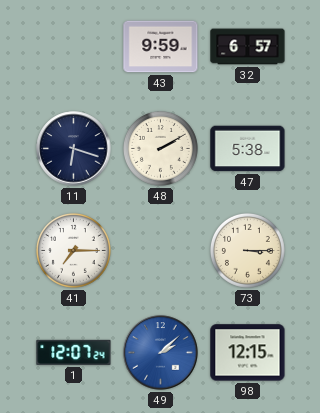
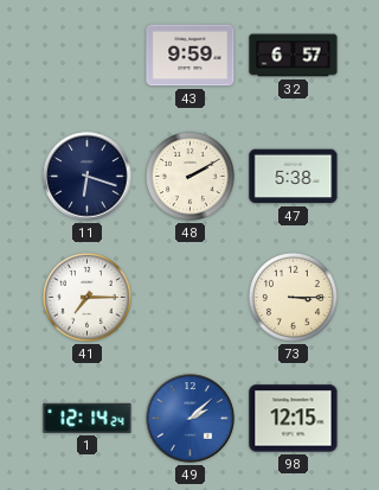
1: 12:07 -> 12:14
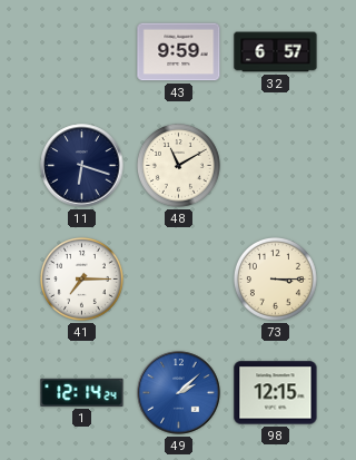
48: 2:10 -> 11:10
47: 5:38 -> none
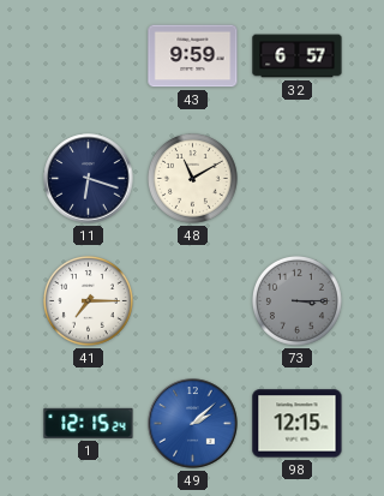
73 dial: cream -> grey
1: 12:14 -> 12:15
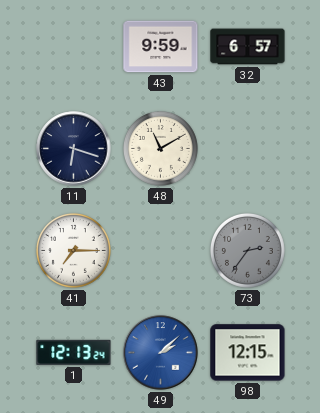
73: 3:15 -> 2:36
1: 12:15 -> 12:13
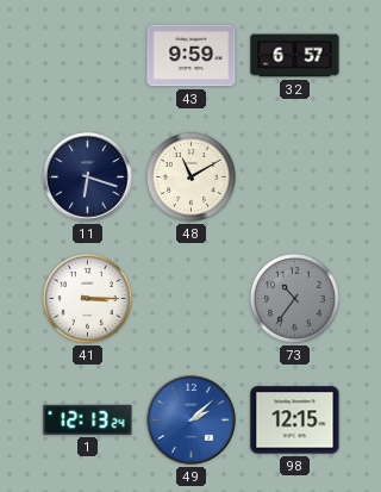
41: 7:15 -> 3:15
73: 2:36 -> 10:36
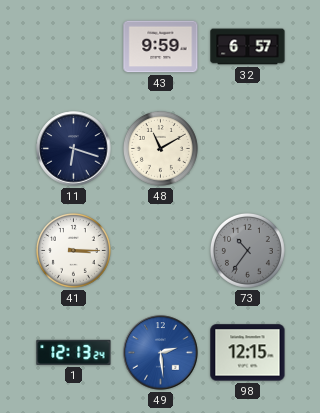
49: 2:08 -> 2:29
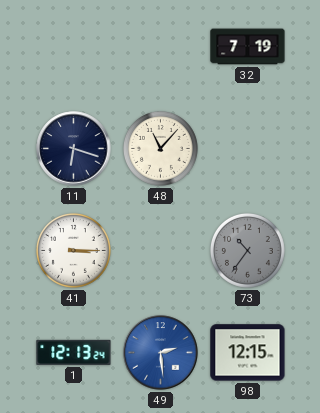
43: 9:59 -> none
32: 6:57 -> 7:19
48: 11:10 -> 11:07
